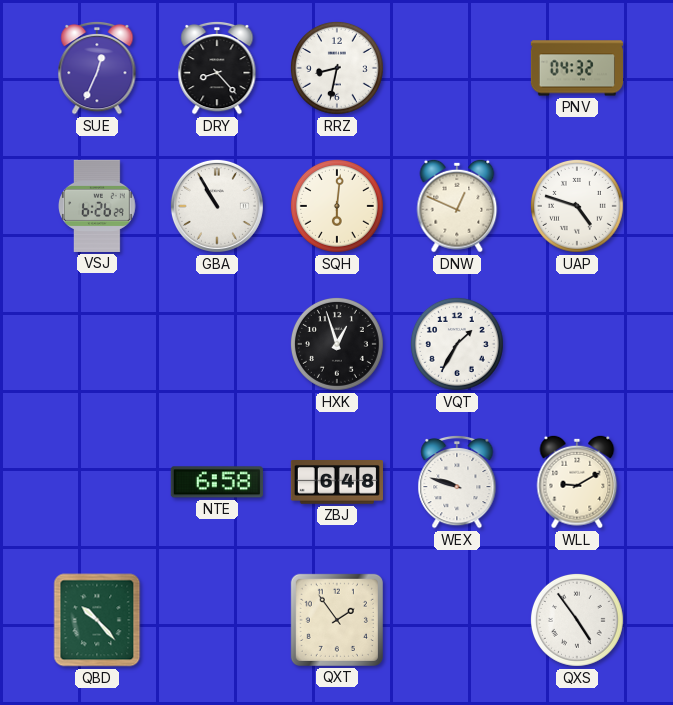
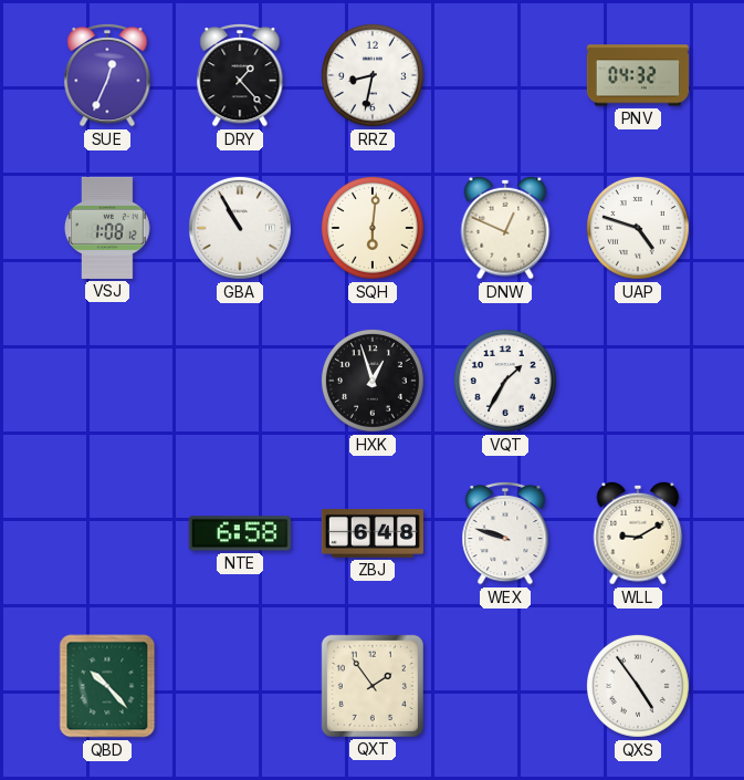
DRY: 8:23 -> 1:23
VSJ: 6:26 -> 1:08
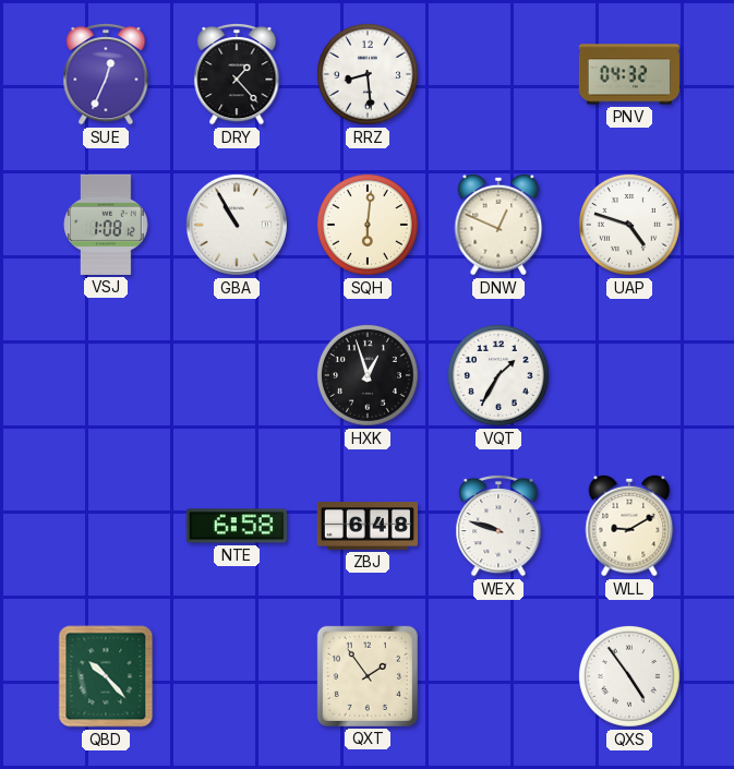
RRZ: 8:32 -> 8:29
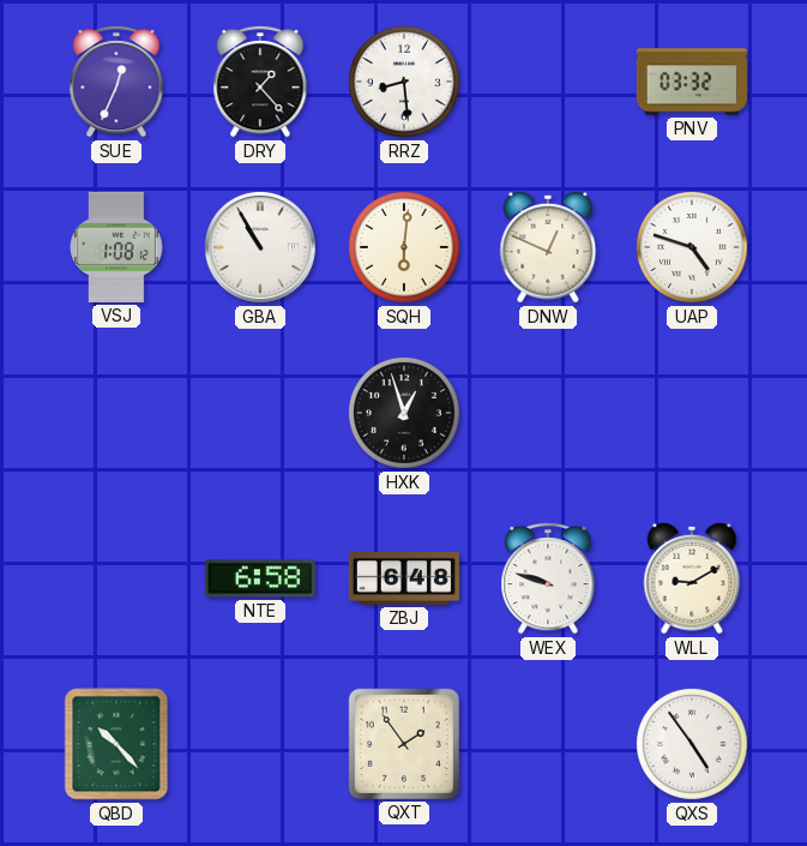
PNV: 04:32 -> 03:32
VQT: 1:35 -> none
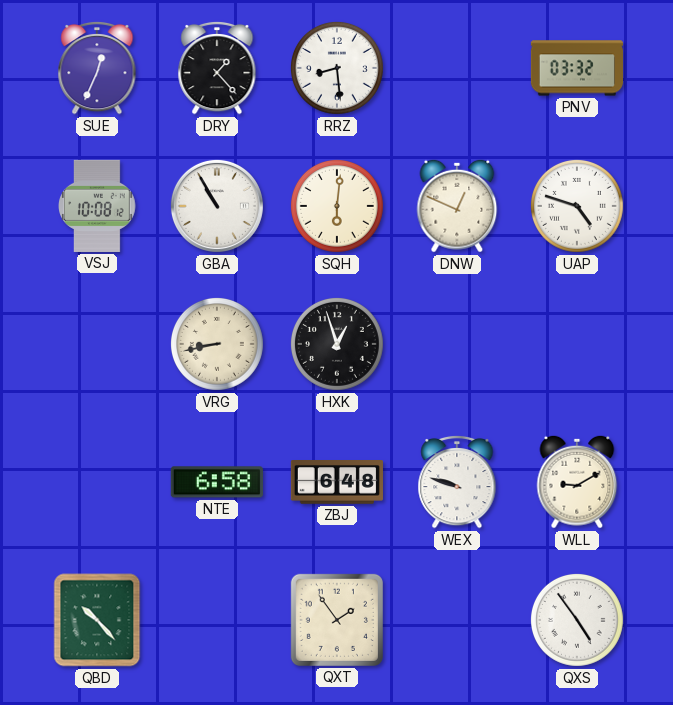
VSJ: 1:08 -> 10:08
VRG: none -> 8:43
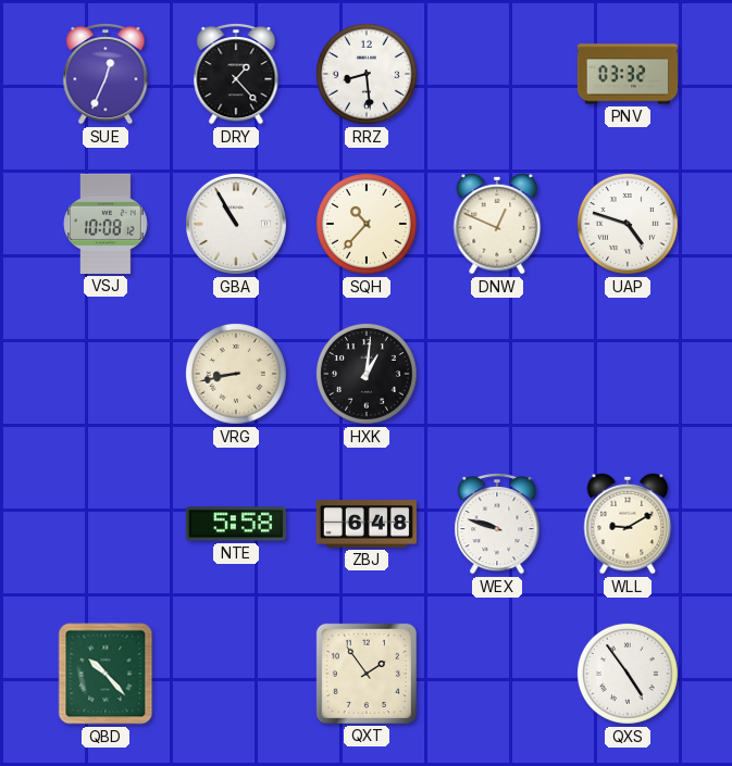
SQH: 6:01 -> 10:37
HXK: 12:57 -> 1:01
NTE: 6:58 -> 5:58
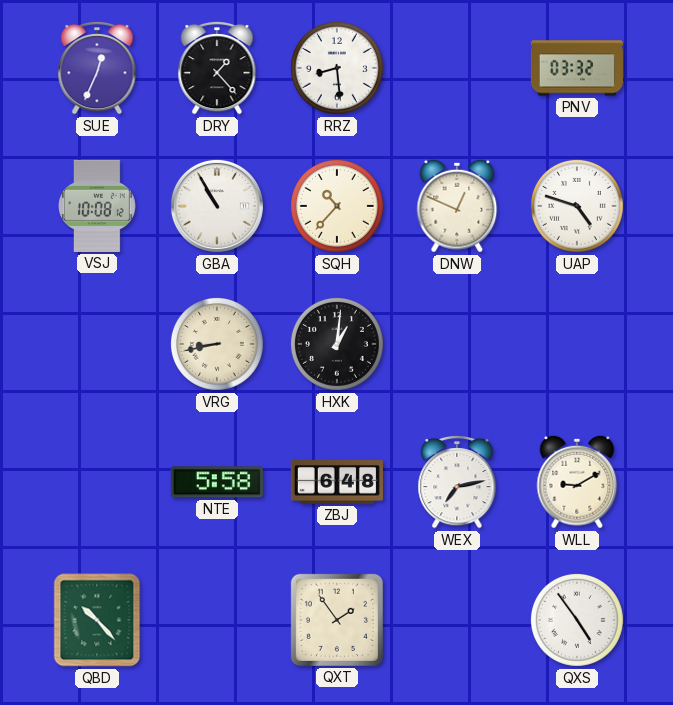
WEX: 9:48 -> 7:13
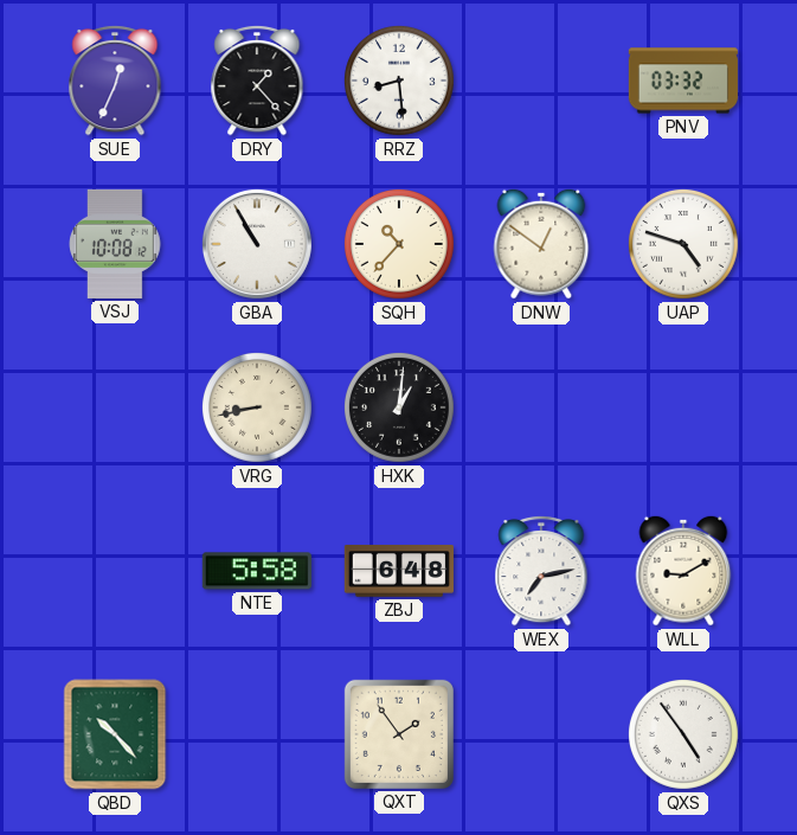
DNW: 12:49 -> 12:51
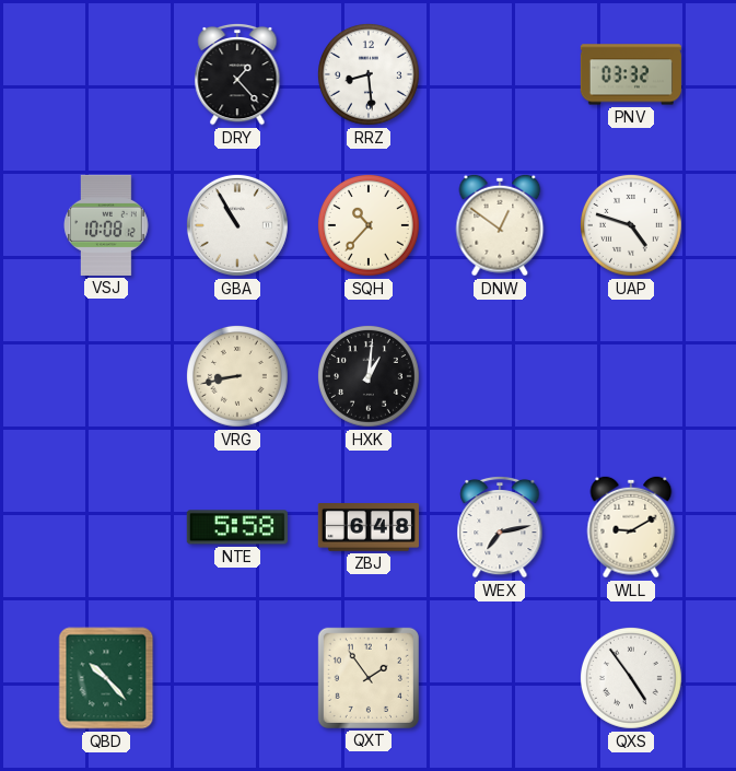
SUE: 12:34 -> none
